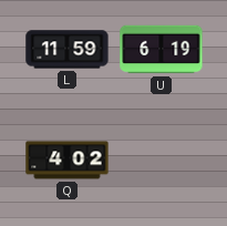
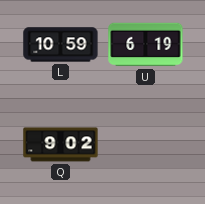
L: 11:59 -> 10:59
Q: 4:02 -> 9:02
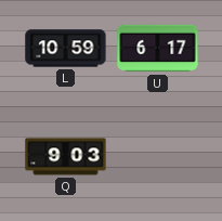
U: 6:19 -> 6:17
Q: 9:02 -> 9:03
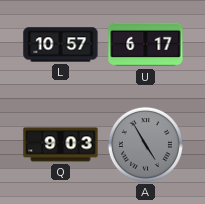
L: 10:59 -> 10:57
A: none -> 4:55
